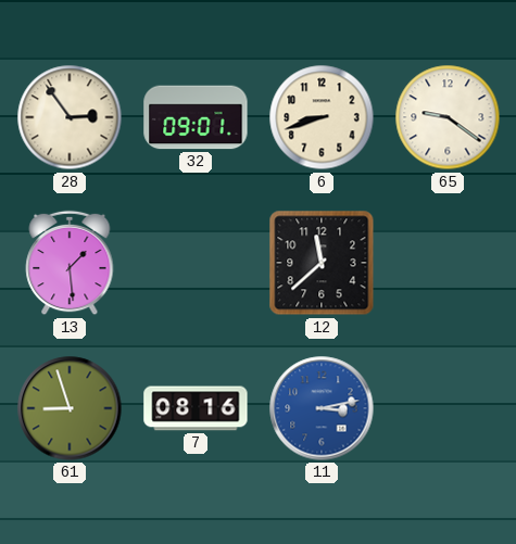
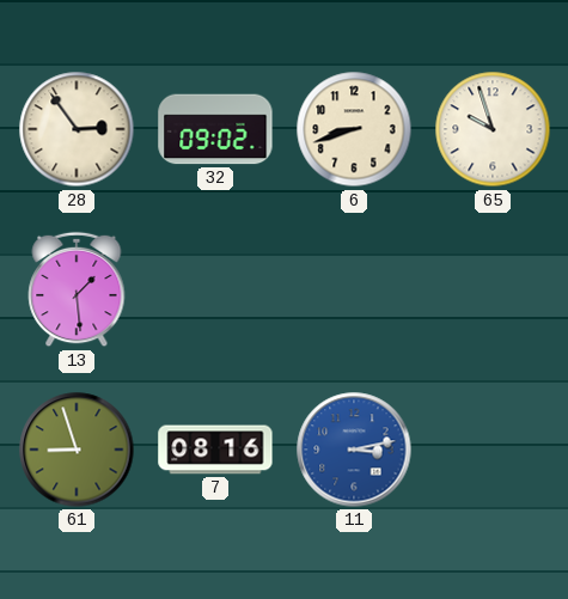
32: 09:01 -> 09:02
65: 9:21 -> 9:57
12: 11:38 -> none
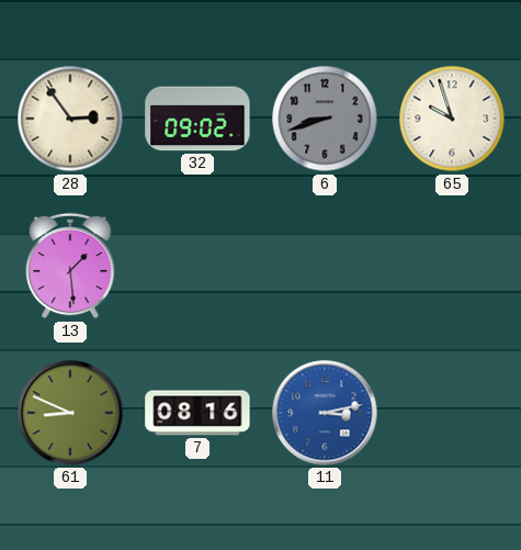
6 dial: cream -> grey
61: 8:57 -> 8:49
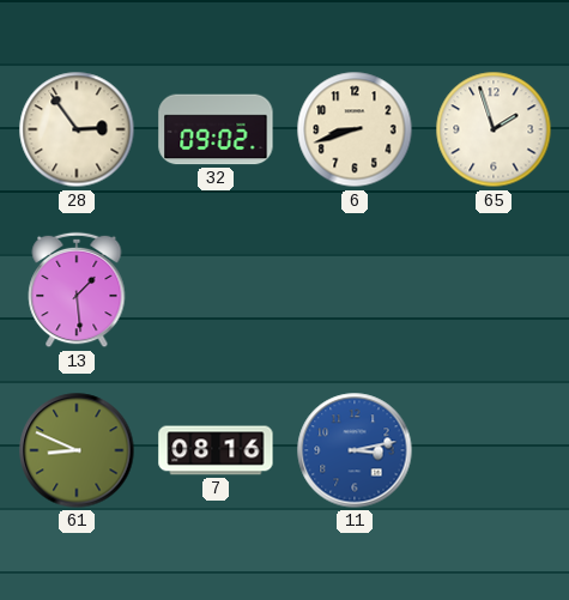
6 dial: grey -> cream
65: 9:57 -> 1:57
